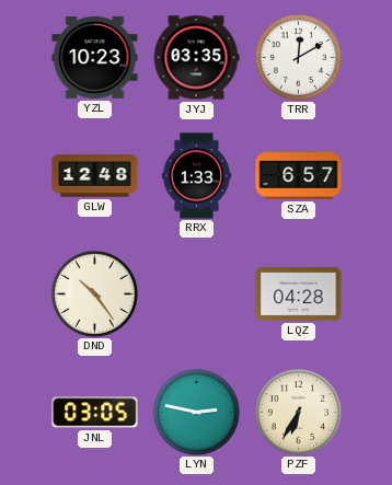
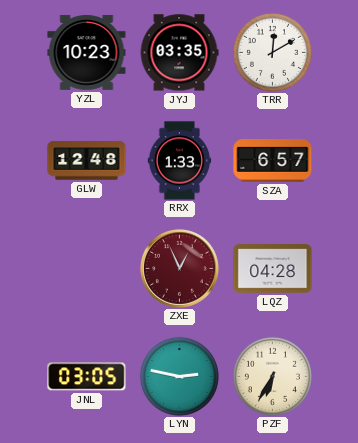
DND: 10:24 -> none
ZXE: none -> 12:56
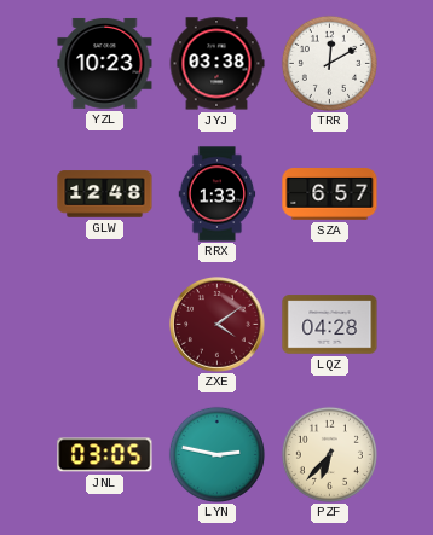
JYJ: 03:35 -> 03:38
ZXE: 12:56 -> 4:09
PZF: 6:35 -> 6:37
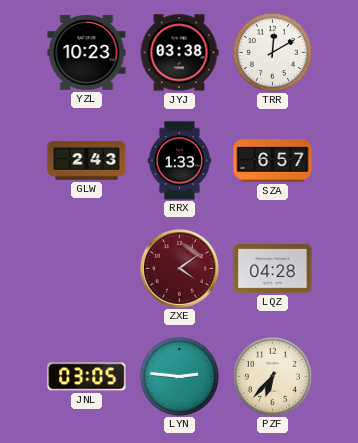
GLW: 12:48 -> 2:43
LYN: 2:47 -> 2:46
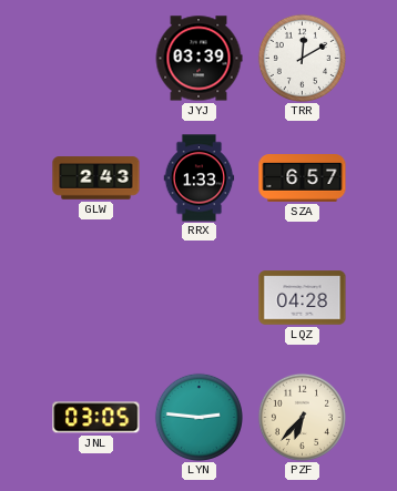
YZL: 10:23 -> none
JYJ: 03:38 -> 03:39
ZXE: 4:09 -> none
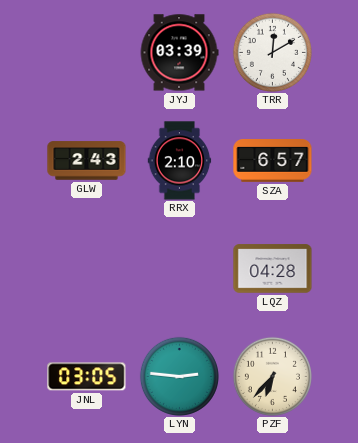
RRX: 1:33 -> 2:10
